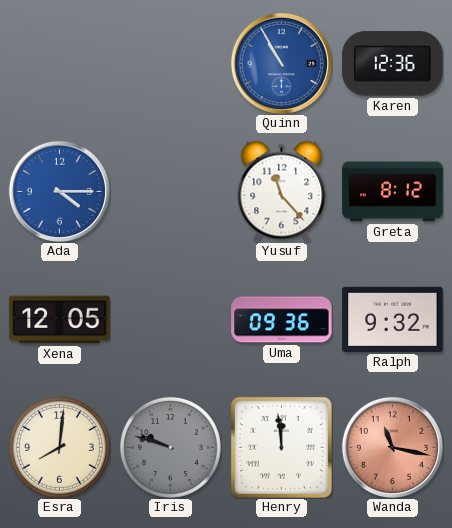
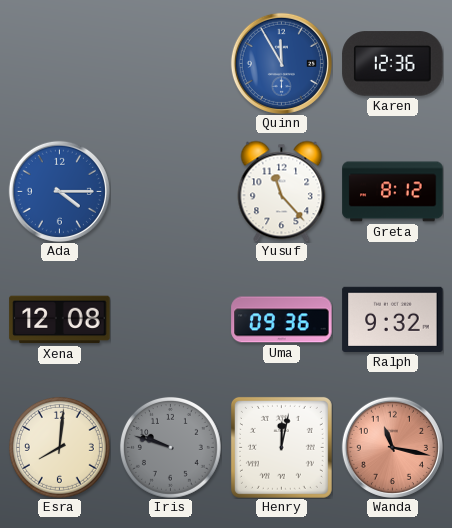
Quinn: 10:55 -> 11:55
Xena: 12:05 -> 12:08
Henry: 11:59 -> 12:02
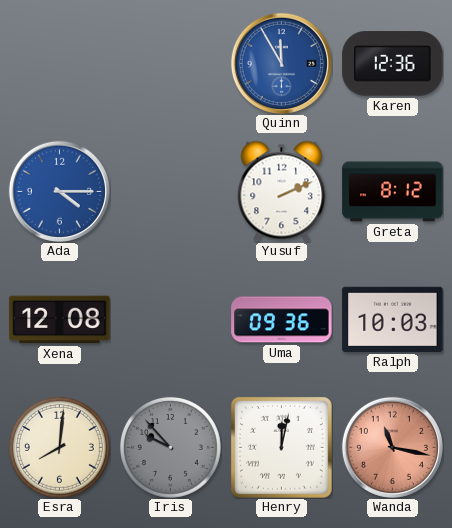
Yusuf: 11:23 -> 2:11
Ralph: 9:32 -> 10:03
Iris: 9:48 -> 9:53
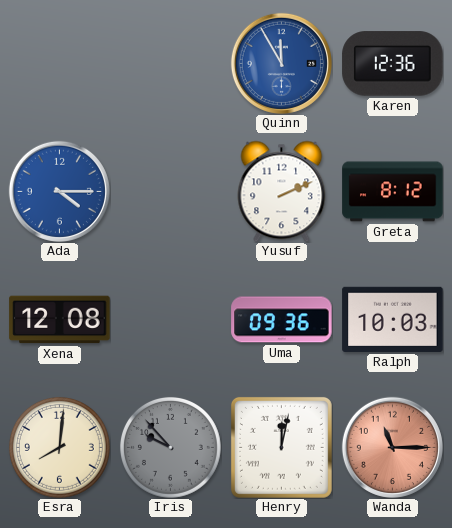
Wanda: 11:17 -> 11:15
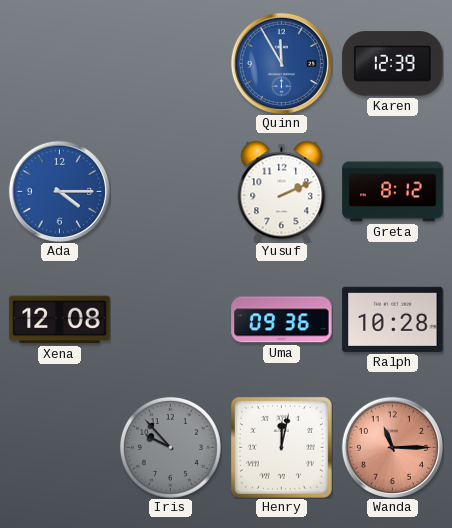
Karen: 12:36 -> 12:39
Ralph: 10:03 -> 10:28
Esra: 8:01 -> none
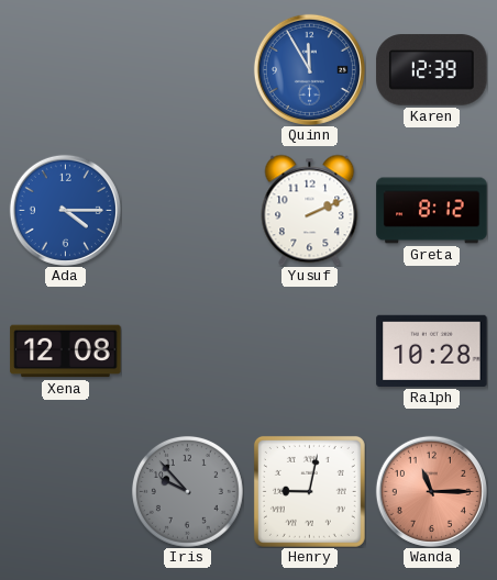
Uma: 09:36 -> none
Henry: 12:02 -> 9:02
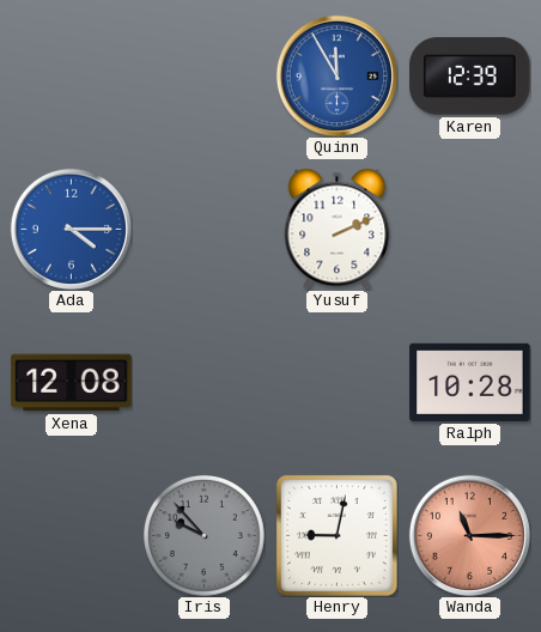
Greta: 8:12 -> none
